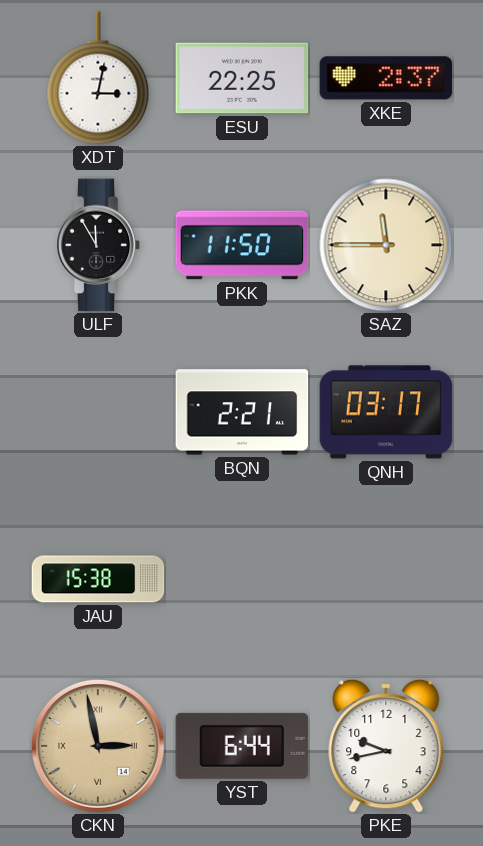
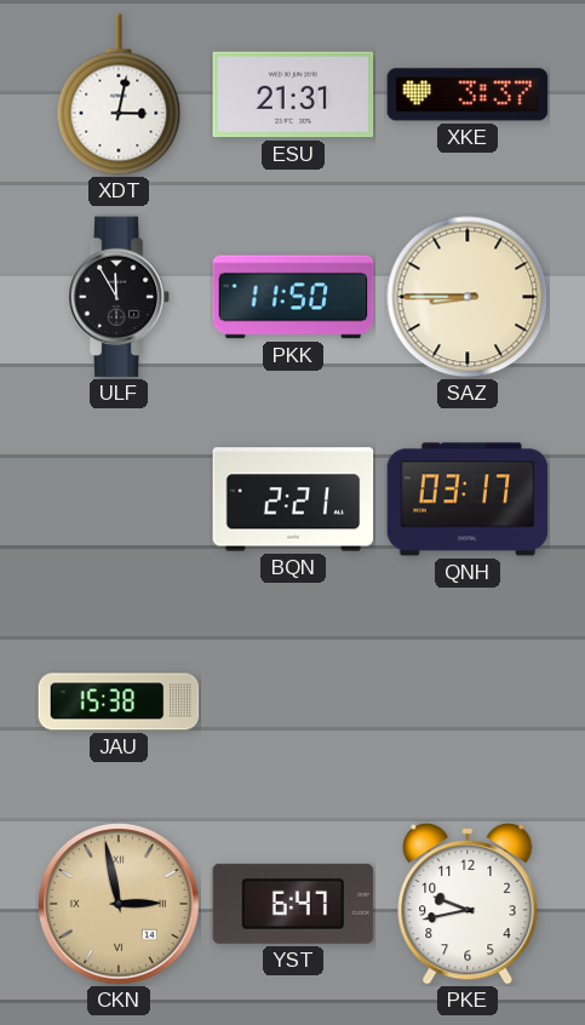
ESU: 22:25 -> 21:31
XKE: 2:37 -> 3:37
SAZ: 11:45 -> 8:45
YST: 6:44 -> 6:47
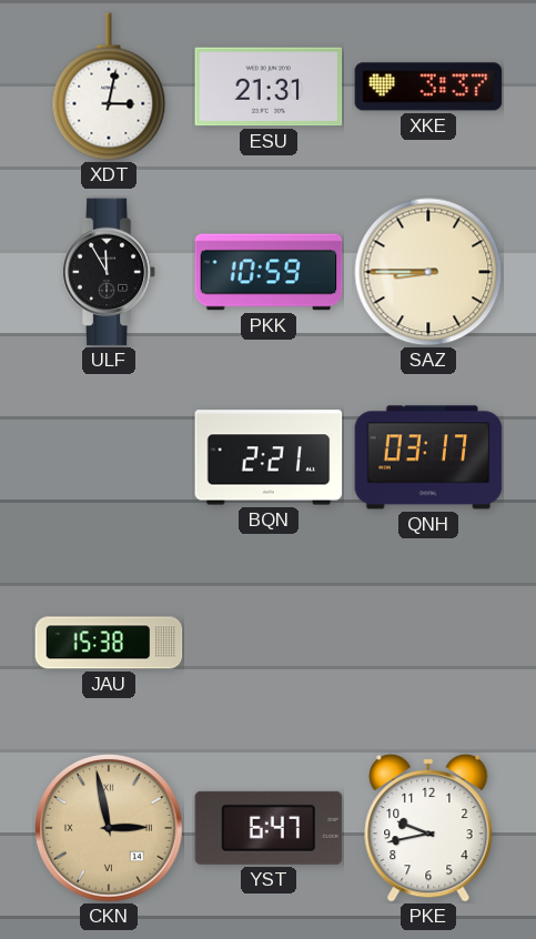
PKK: 11:50 -> 10:59
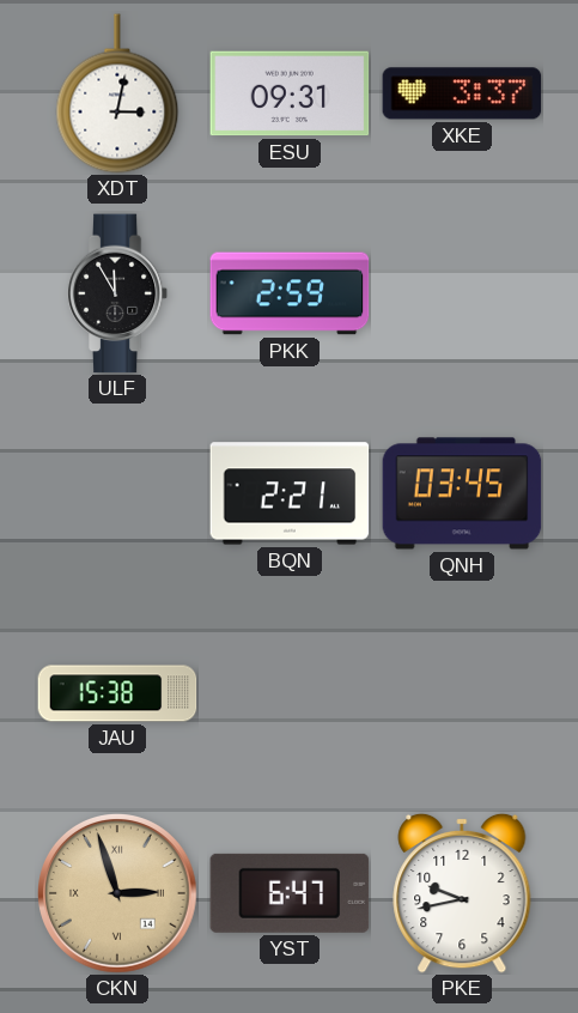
ESU: 21:31 -> 09:31
PKK: 10:59 -> 2:59
SAZ: 8:45 -> none
QNH: 03:17 -> 03:45
CKN: 2:58 -> 2:57
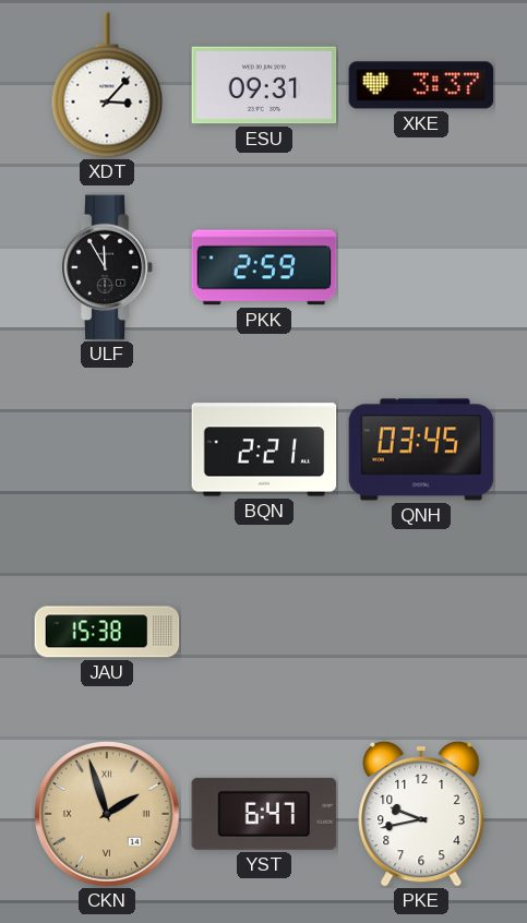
XDT: 3:02 -> 3:07
CKN: 2:57 -> 1:57
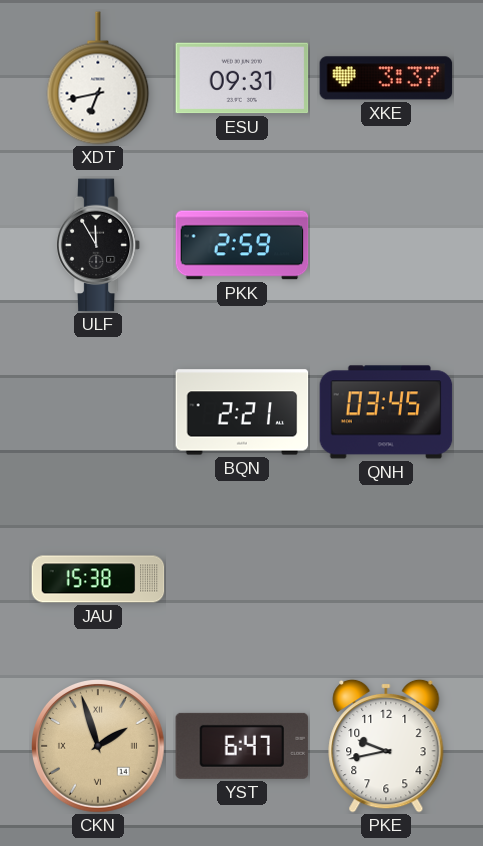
XDT: 3:07 -> 6:43
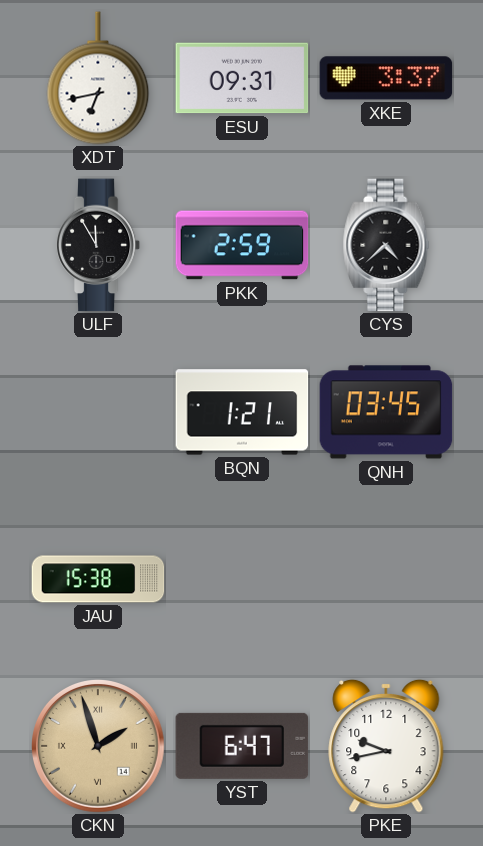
CYS: none -> 4:38
BQN: 2:21 -> 1:21
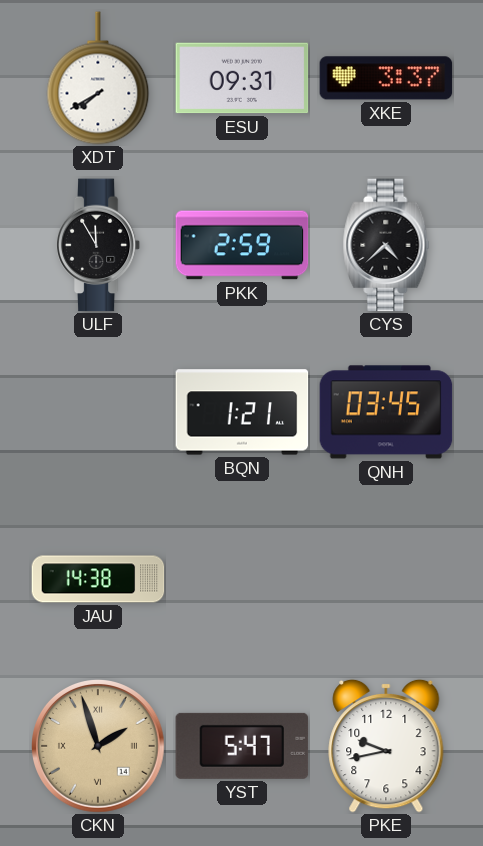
XDT: 6:43 -> 7:40
JAU: 15:38 -> 14:38
YST: 6:47 -> 5:47
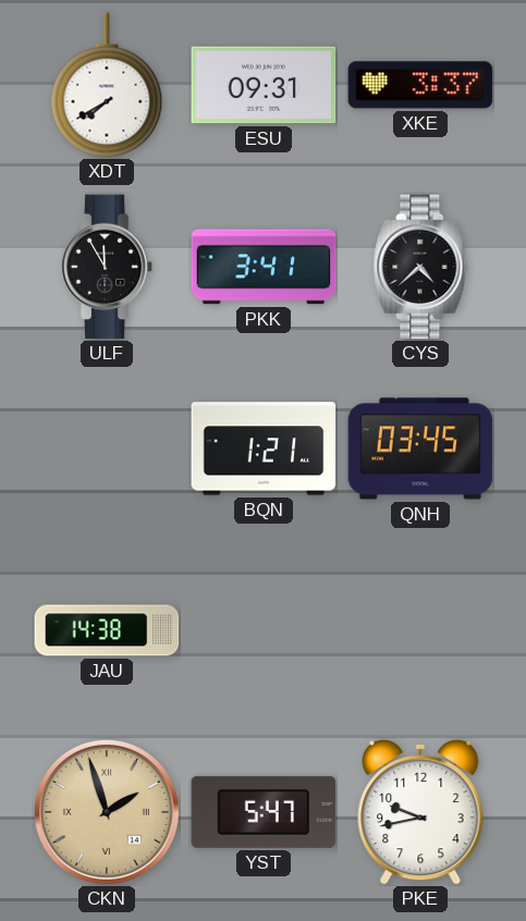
PKK: 2:59 -> 3:41
